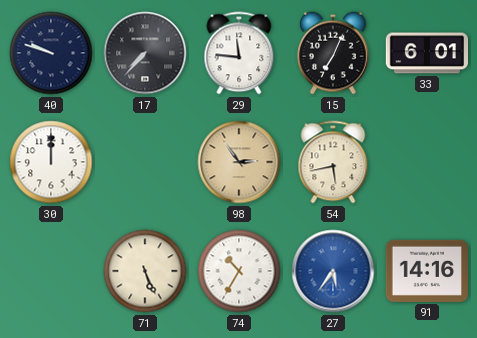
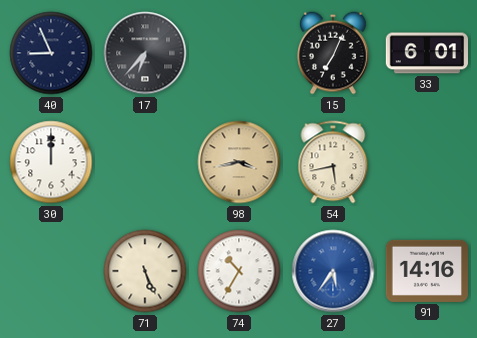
40: 9:48 -> 8:56
17: 7:37 -> 6:37
29: 11:46 -> none
98: 2:54 -> 3:43
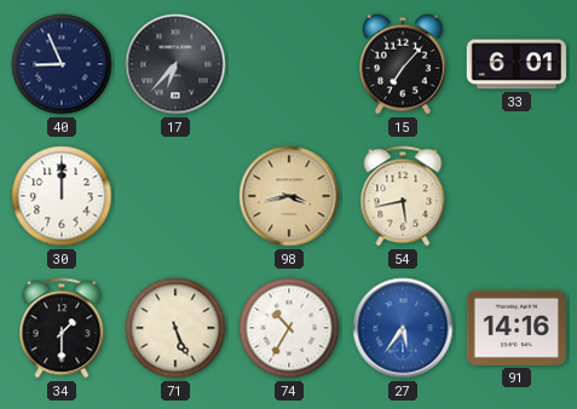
15: 7:04 -> 7:07
34: none -> 1:30
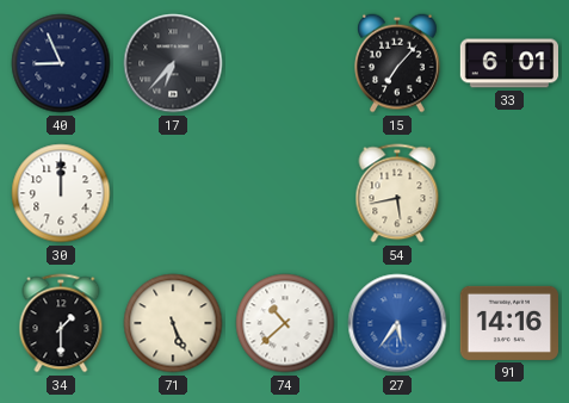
98: 3:43 -> none
74: 10:35 -> 10:38
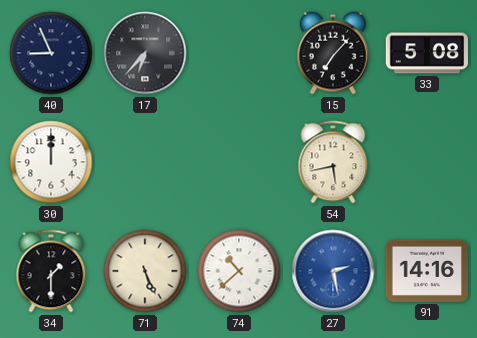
33: 6:01 -> 5:08
27: 5:36 -> 2:28
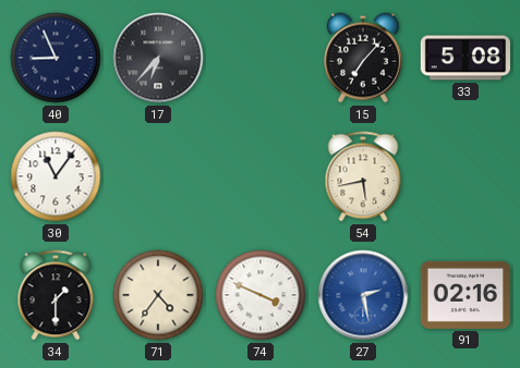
30: 12:00 -> 11:06
71: 5:26 -> 4:36
74: 10:38 -> 3:49
91: 14:16 -> 02:16
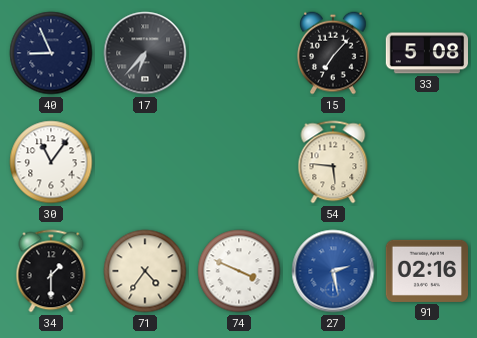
54: 5:43 -> 5:46
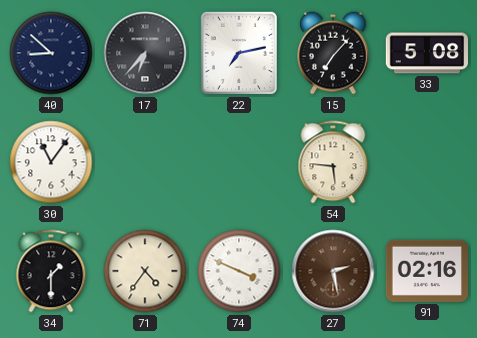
40: 8:56 -> 8:52
22: none -> 7:13
27 dial: blue -> brown
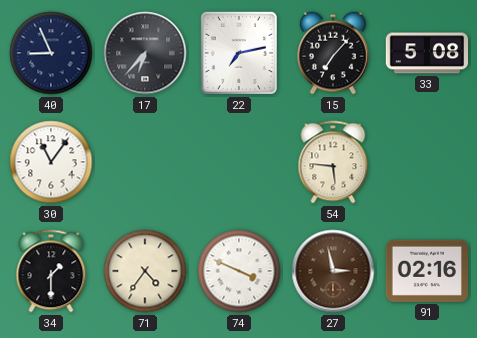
40: 8:52 -> 8:56
27: 2:28 -> 2:58
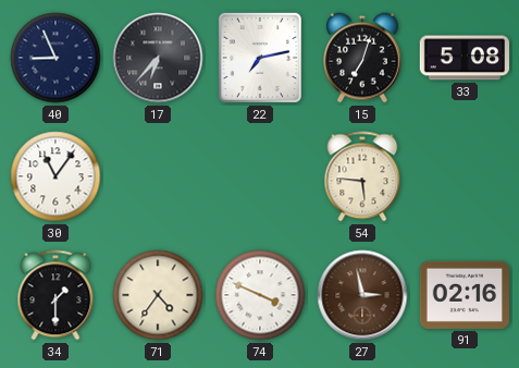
15: 7:07 -> 7:03
